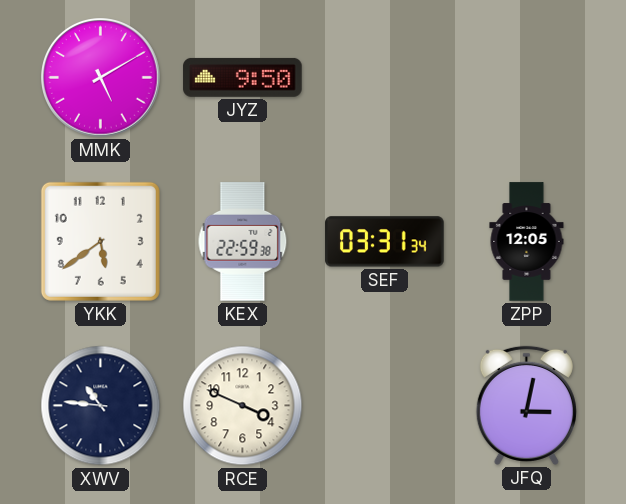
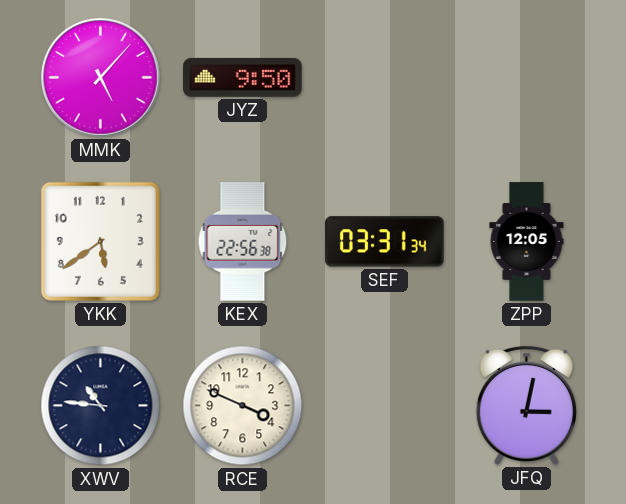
MMK: 5:10 -> 5:07
KEX: 22:59 -> 22:56
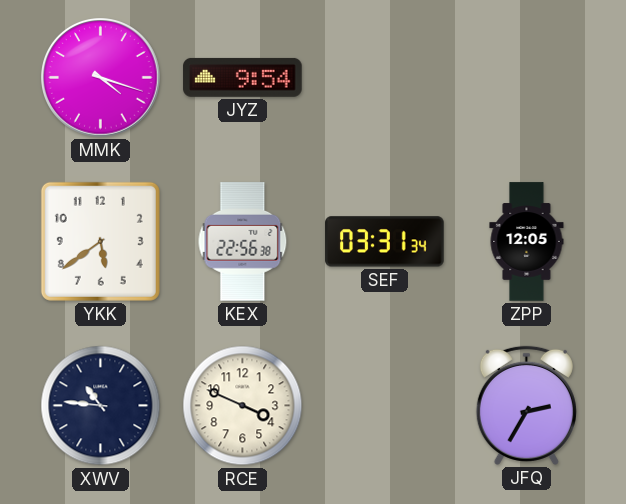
MMK: 5:07 -> 4:18
JYZ: 9:50 -> 9:54
JFQ: 3:02 -> 2:35
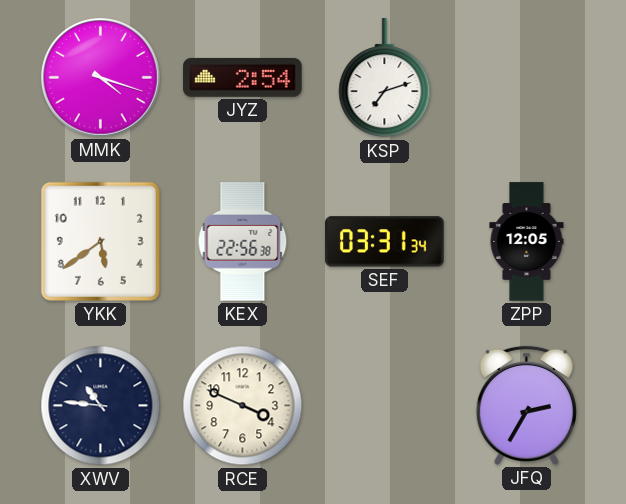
JYZ: 9:54 -> 2:54
KSP: none -> 7:12
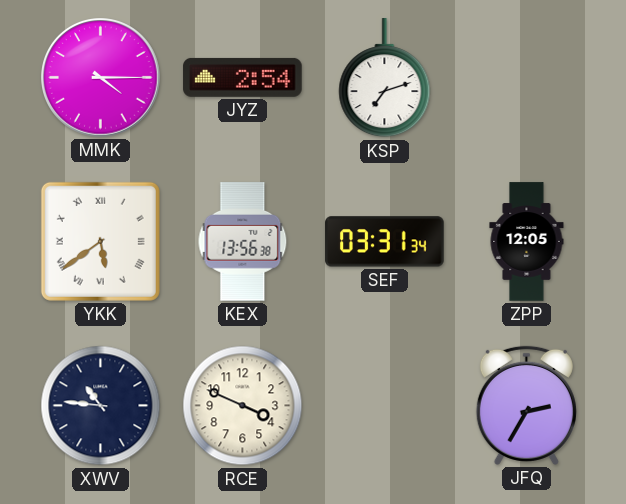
MMK: 4:18 -> 4:15
YKK numerals: Arabic -> Roman
KEX: 22:56 -> 13:56
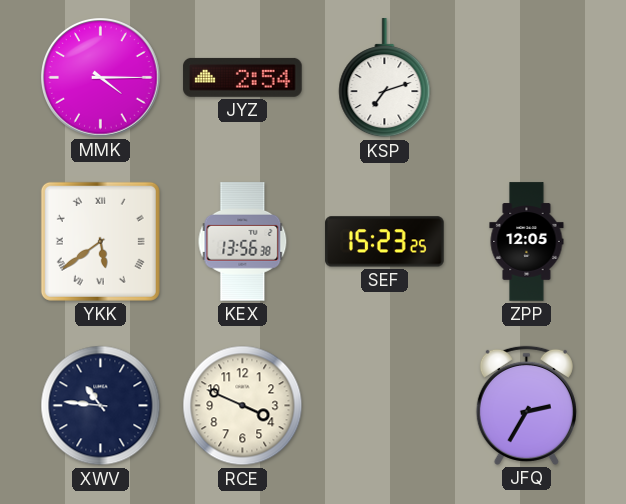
SEF: 03:31 -> 15:23
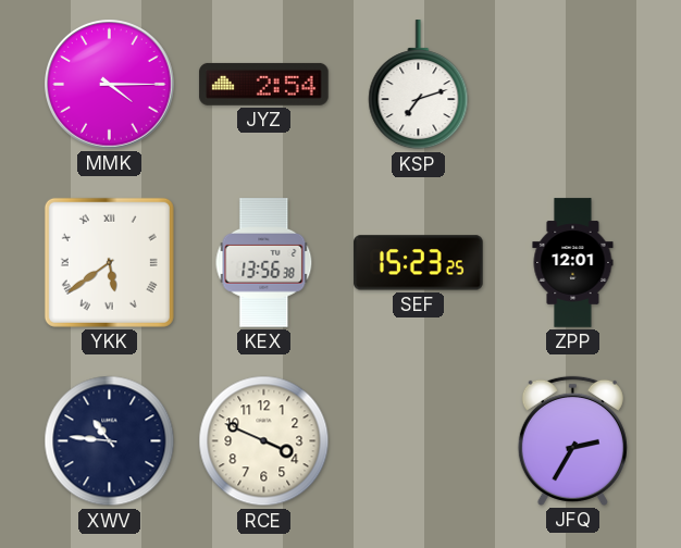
ZPP: 12:05 -> 12:01
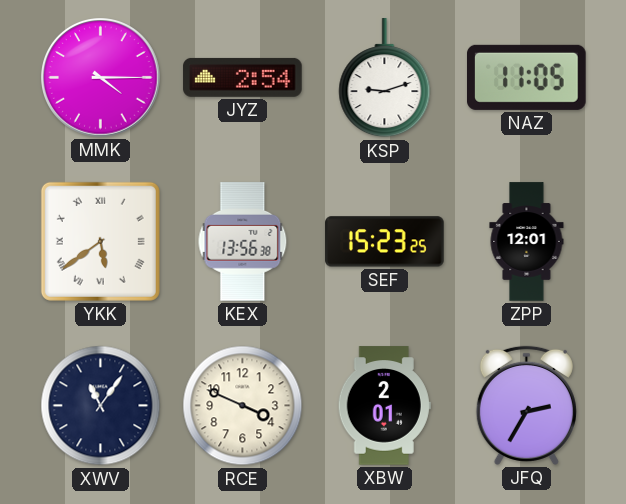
KSP: 7:12 -> 9:12
NAZ: none -> 11:05
XWV: 10:46 -> 11:06
XBW: none -> 2:01
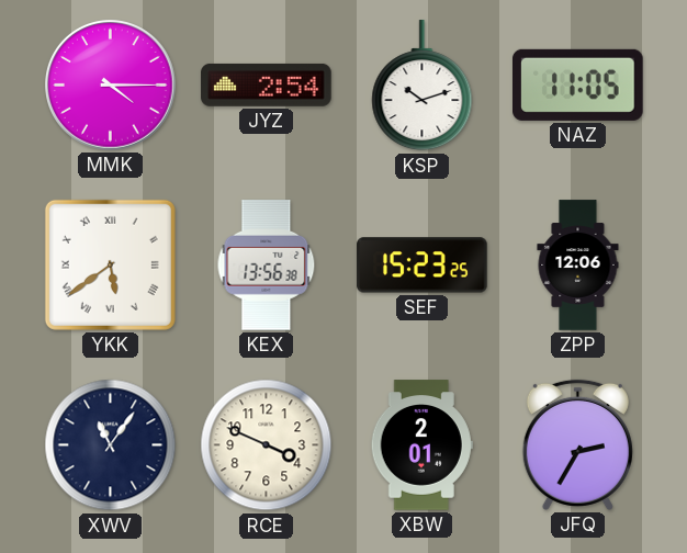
KSP: 9:12 -> 10:12
ZPP: 12:01 -> 12:06
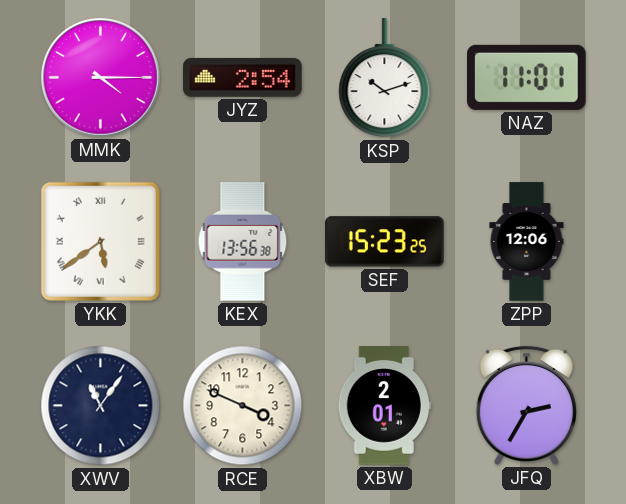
NAZ: 11:05 -> 11:01
